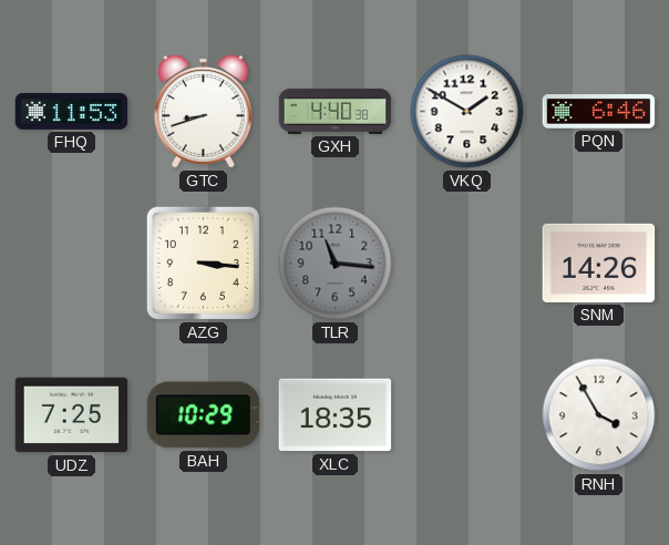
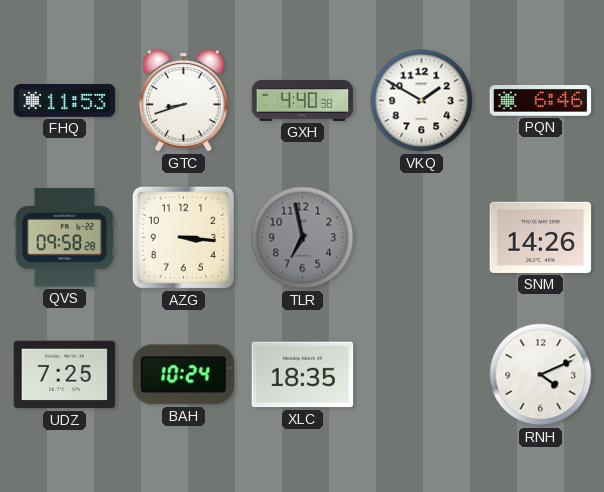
QVS: none -> 09:58
TLR: 11:16 -> 6:58
BAH: 10:29 -> 10:24
RNH: 3:55 -> 4:11
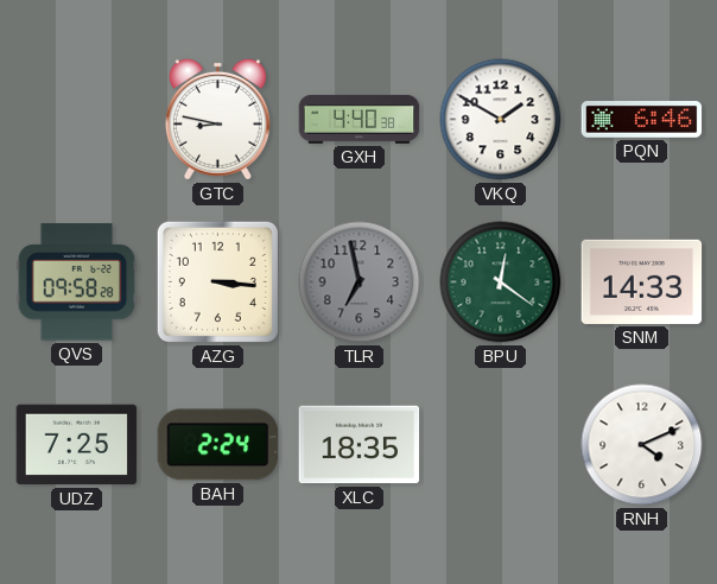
FHQ: 11:53 -> none
GTC: 8:42 -> 8:47
BPU: none -> 12:21
SNM: 14:26 -> 14:33
BAH: 10:24 -> 2:24
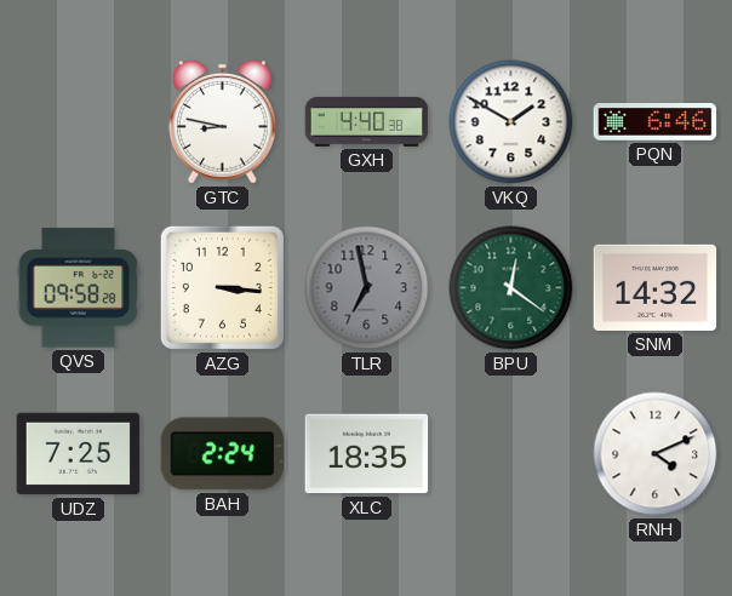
SNM: 14:33 -> 14:32
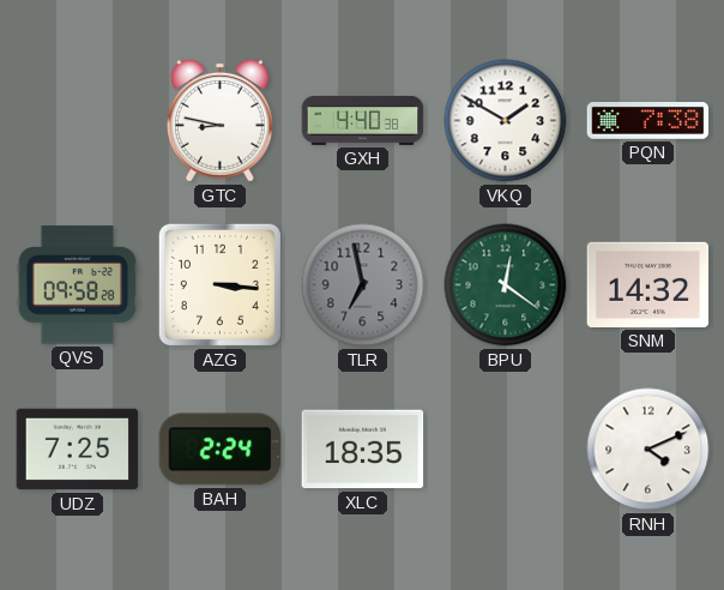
PQN: 6:46 -> 7:38
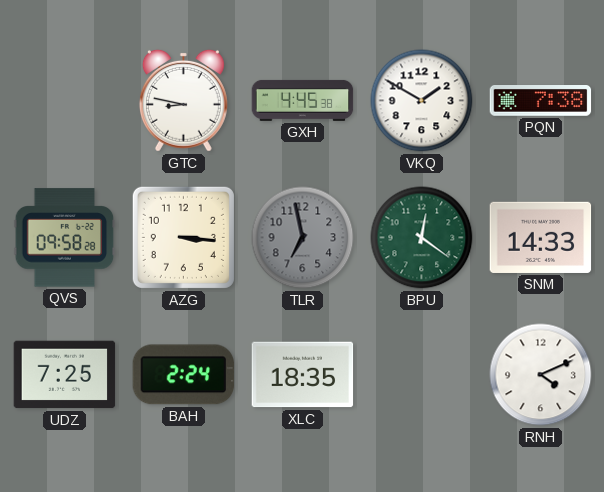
GXH: 4:40 -> 4:45
SNM: 14:32 -> 14:33
